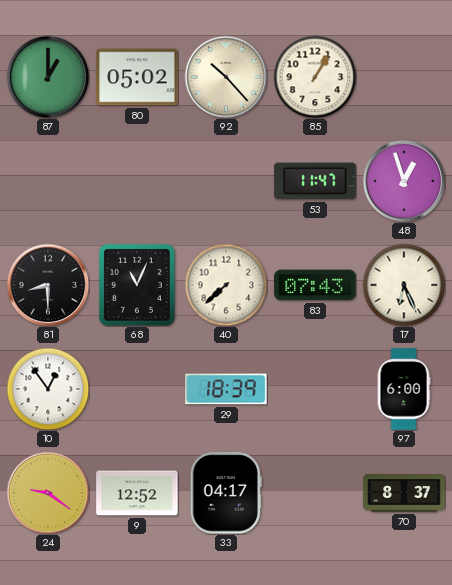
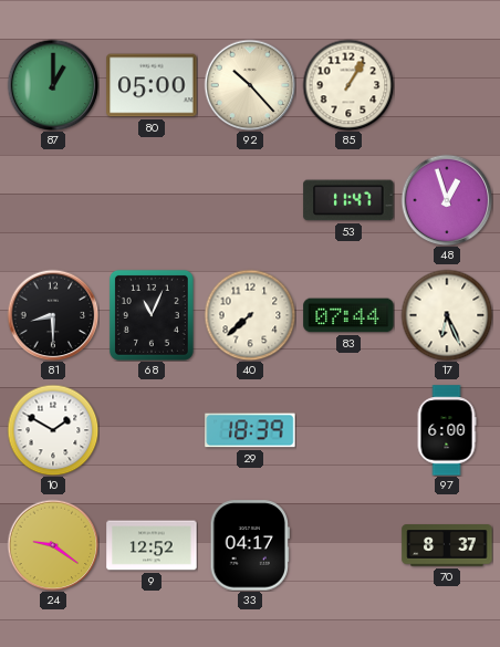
80: 05:02 -> 05:00
83: 07:43 -> 07:44
10: 12:54 -> 1:50
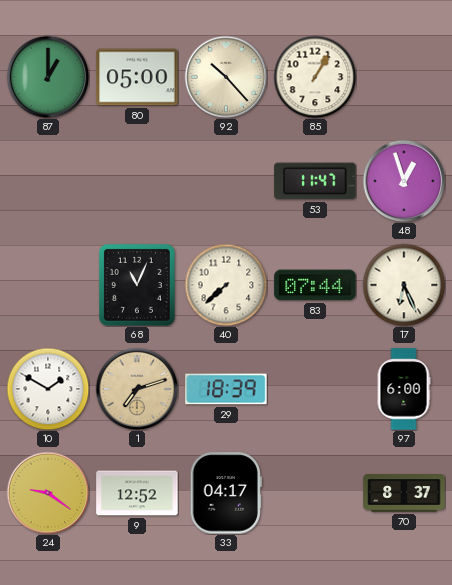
81: 8:30 -> none
1: none -> 7:12
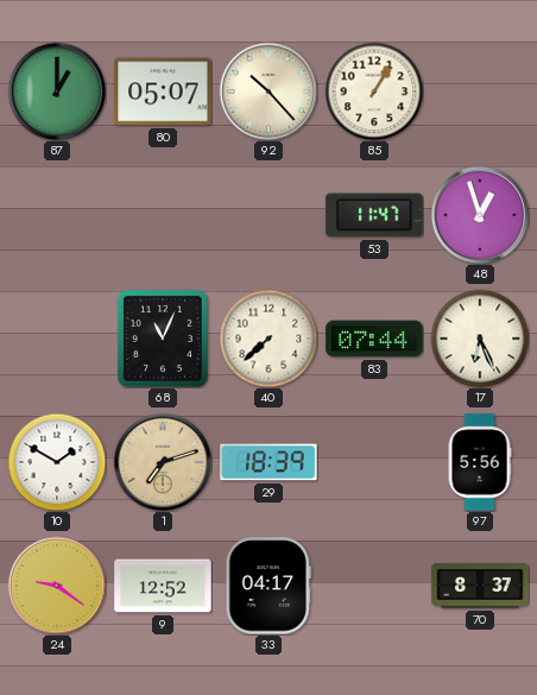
80: 05:00 -> 05:07
97: 6:00 -> 5:56
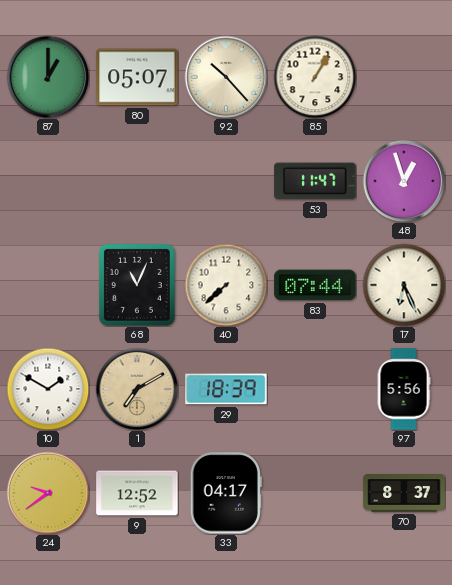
1: 7:12 -> 7:10
24: 9:21 -> 9:39
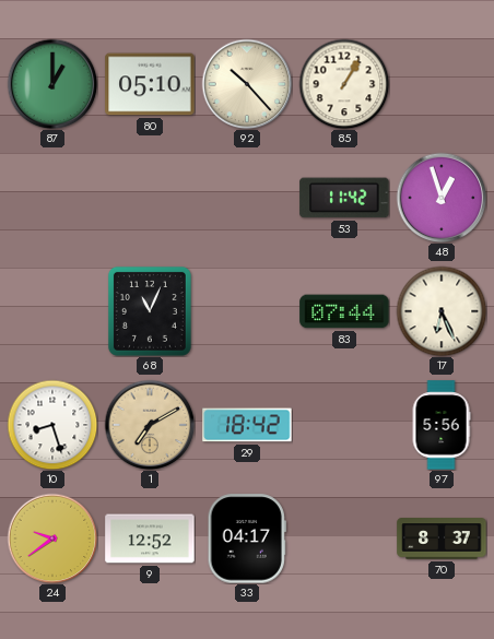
80: 05:07 -> 05:10
53: 11:47 -> 11:42
40: 7:38 -> none
10: 1:50 -> 8:27
29: 18:39 -> 18:42
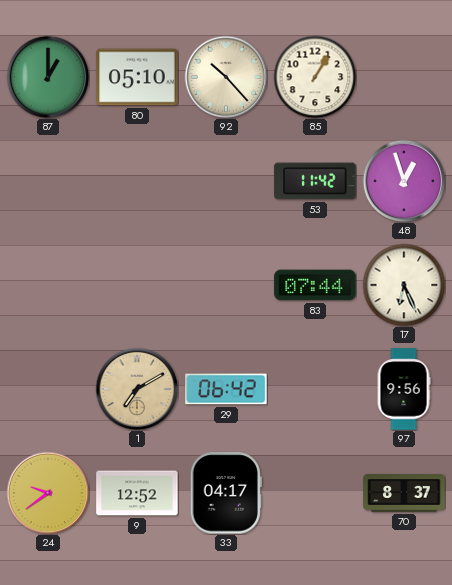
68: 11:04 -> none
10: 8:27 -> none
29: 18:42 -> 06:42
97: 5:56 -> 9:56
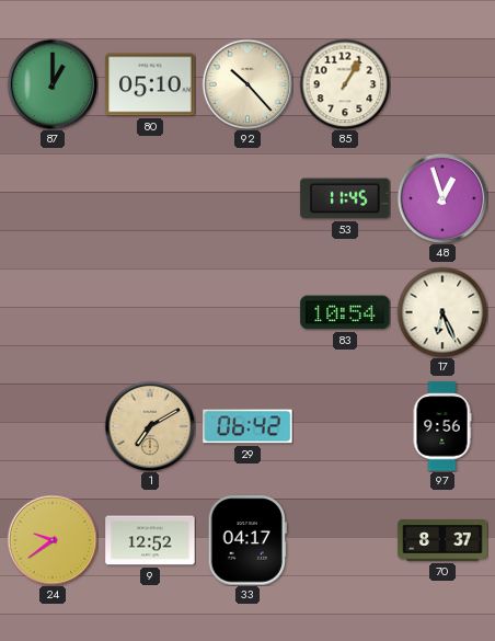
53: 11:42 -> 11:45
83: 07:44 -> 10:54
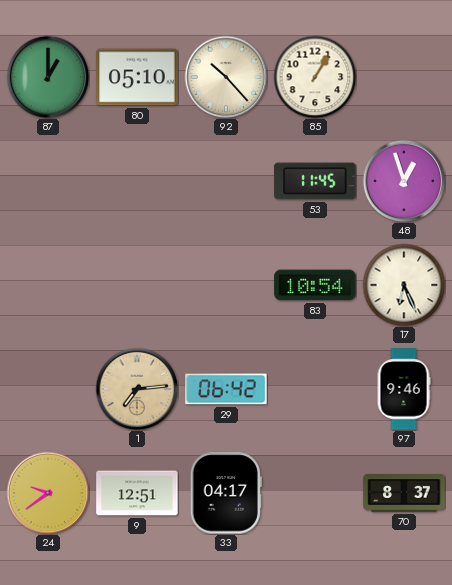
1: 7:10 -> 7:14
97: 9:56 -> 9:46
9: 12:52 -> 12:51
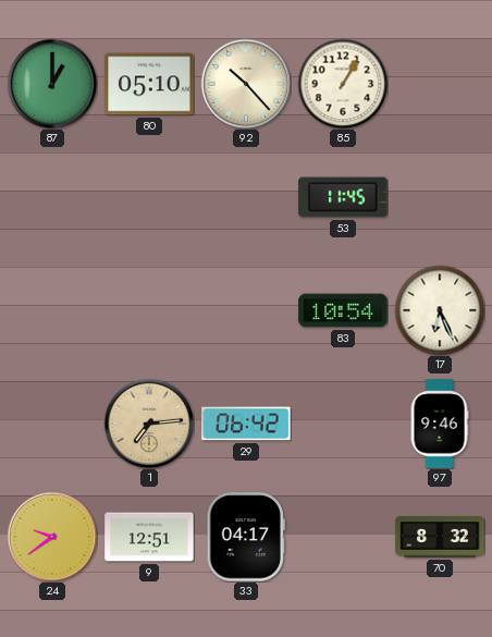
48: 12:57 -> none
70: 8:37 -> 8:32
